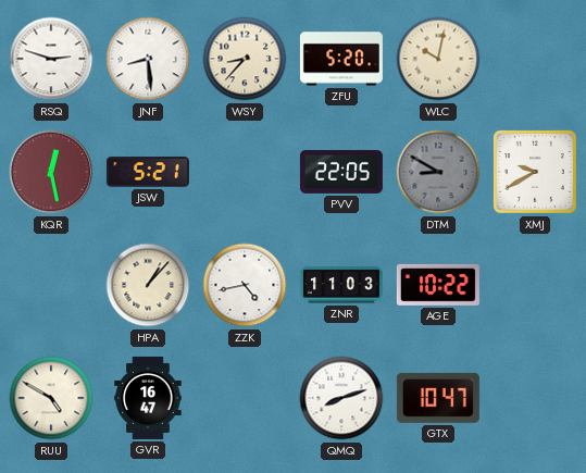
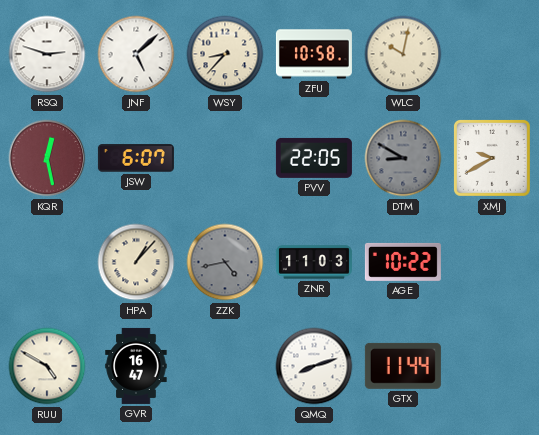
JNF: 8:29 -> 5:08
ZFU: 5:20 -> 10:58
JSW: 5:21 -> 6:07
ZZK dial: white -> grey
GTX: 10:47 -> 11:44
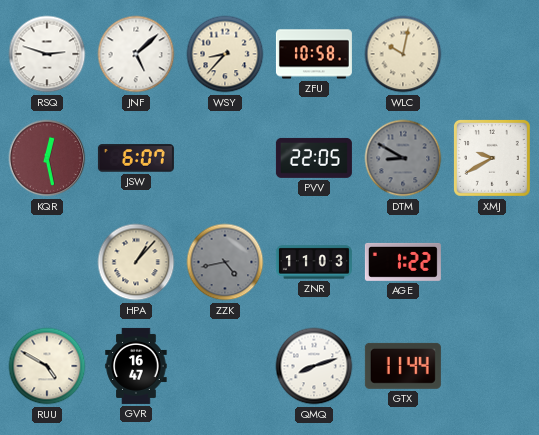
AGE: 10:22 -> 1:22
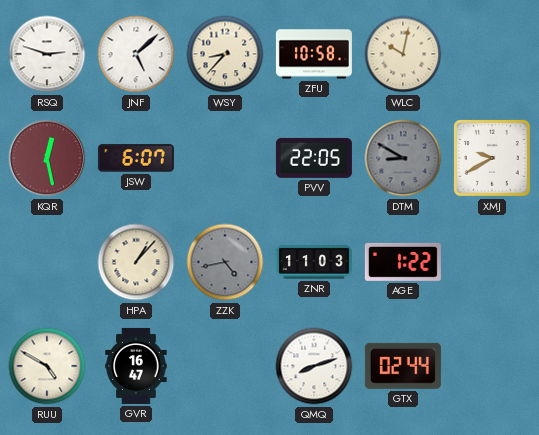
GTX: 11:44 -> 02:44
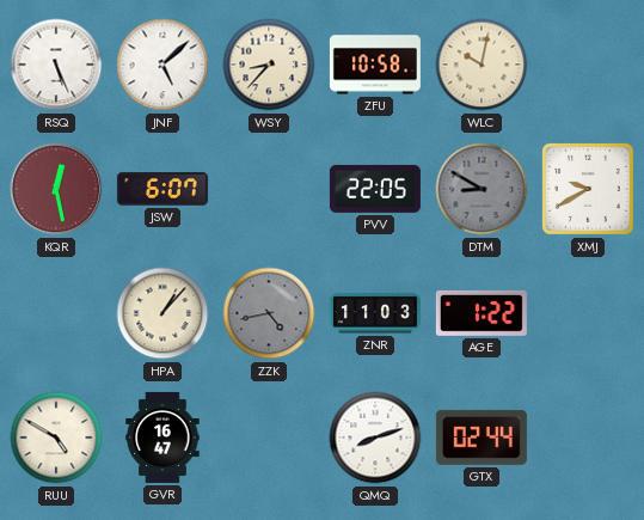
RSQ: 2:48 -> 5:26
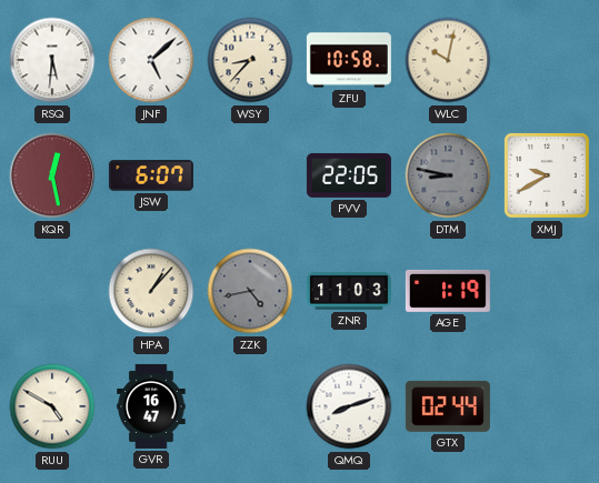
RSQ: 5:26 -> 5:31
DTM: 8:50 -> 8:47
AGE: 1:22 -> 1:19
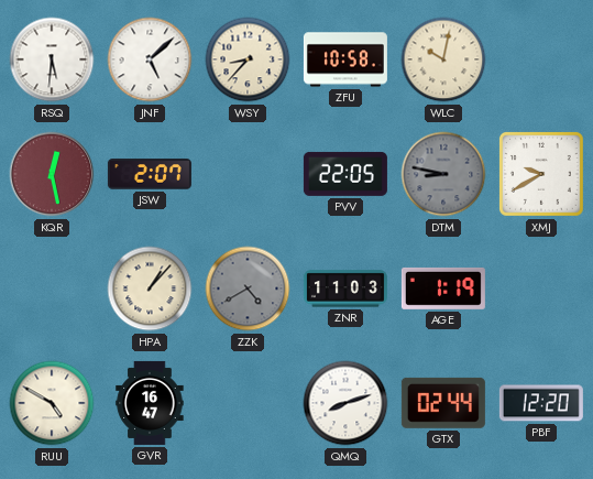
JSW: 6:07 -> 2:07
ZZK: 4:43 -> 4:40
PBF: none -> 12:20
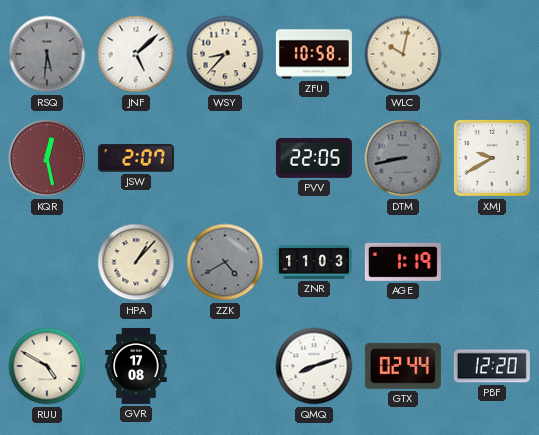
RSQ dial: white -> grey
DTM: 8:47 -> 8:43
GVR: 16:47 -> 17:08
